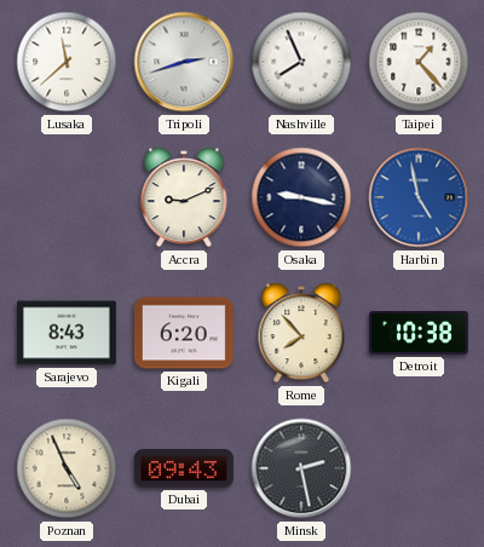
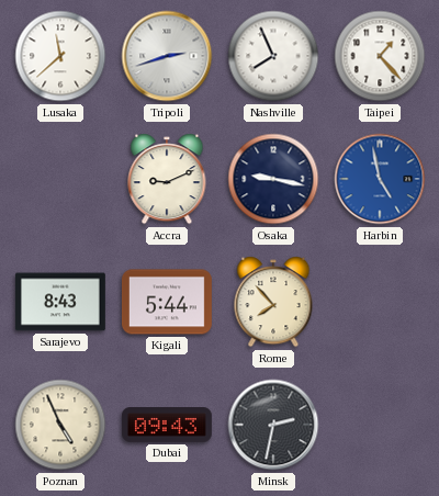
Kigali: 6:20 -> 5:44
Detroit: 10:38 -> none
Minsk: 2:28 -> 2:32
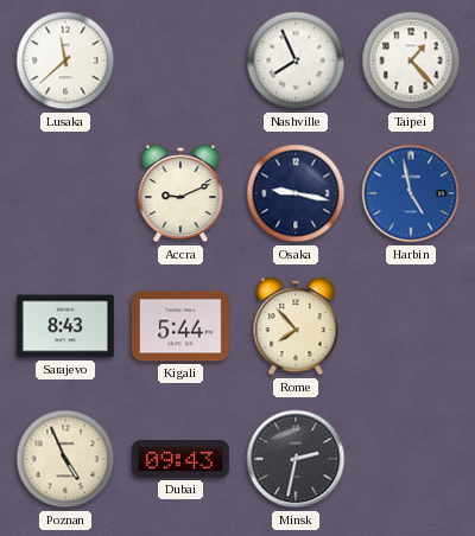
Tripoli: 2:42 -> none
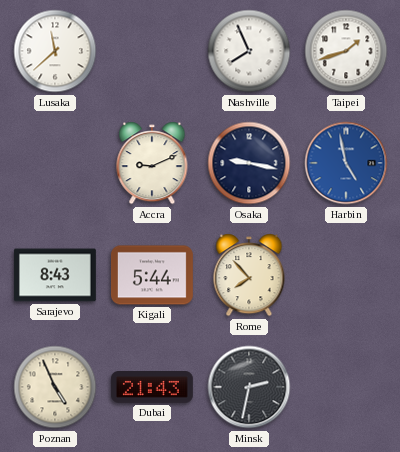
Taipei: 1:23 -> 1:42
Dubai: 09:43 -> 21:43
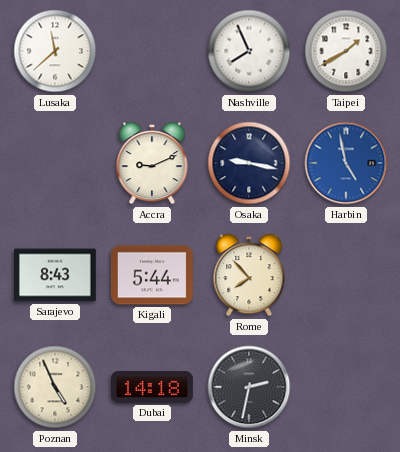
Taipei: 1:42 -> 1:40
Dubai: 21:43 -> 14:18
